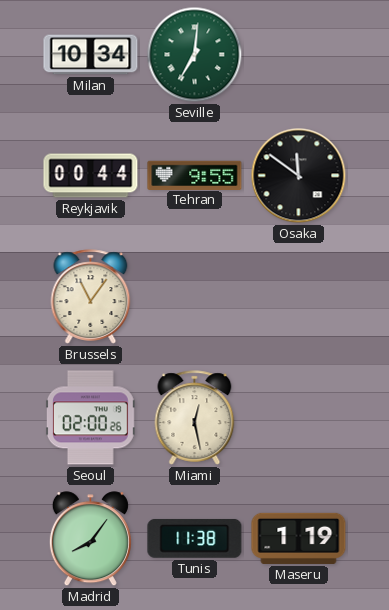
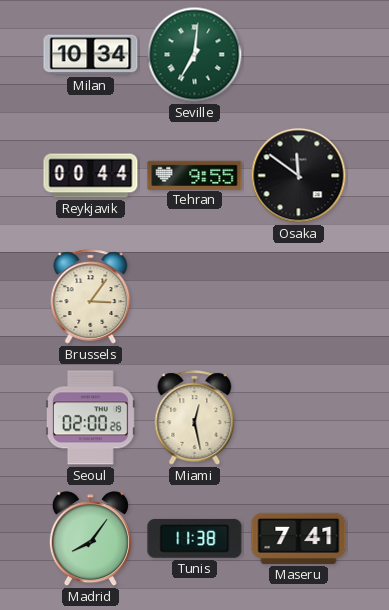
Brussels: 11:06 -> 3:06
Maseru: 1:19 -> 7:41
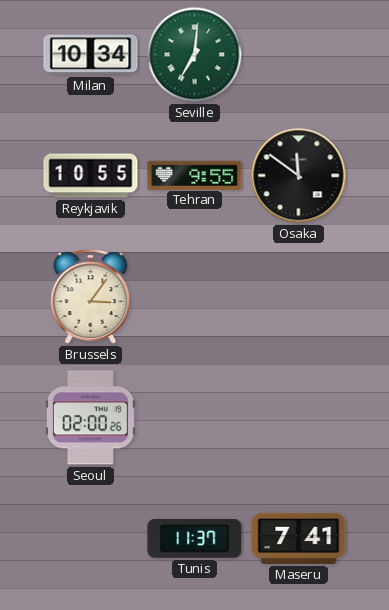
Reykjavik: 00:44 -> 10:55
Miami: 12:28 -> none
Madrid: 8:06 -> none
Tunis: 11:38 -> 11:37
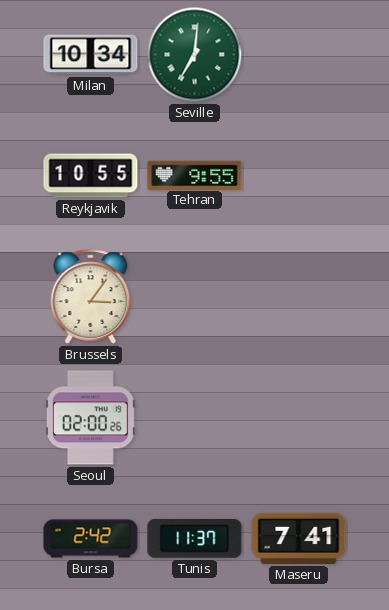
Osaka: 11:51 -> none
Bursa: none -> 2:42
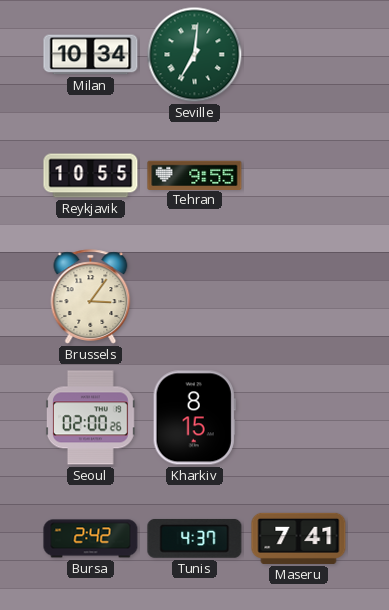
Kharkiv: none -> 8:15
Tunis: 11:37 -> 4:37
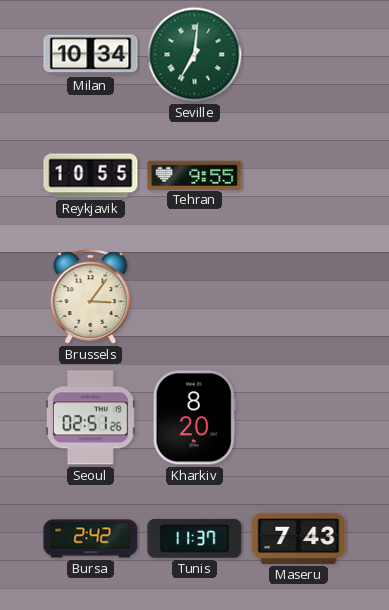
Seoul: 02:00 -> 02:51
Kharkiv: 8:15 -> 8:20
Tunis: 4:37 -> 11:37
Maseru: 7:41 -> 7:43
